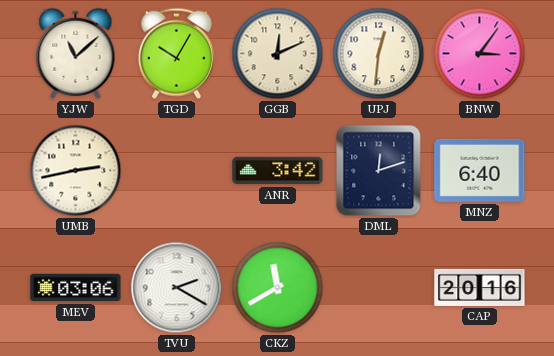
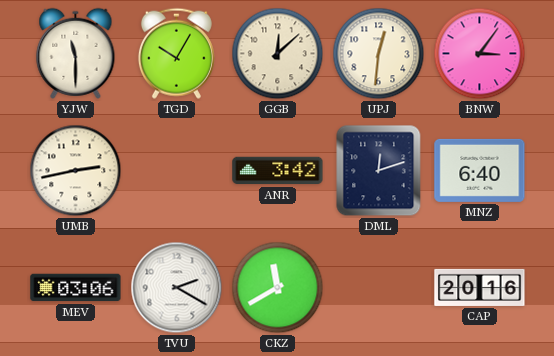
YJW: 11:08 -> 11:30
GGB: 12:11 -> 12:08
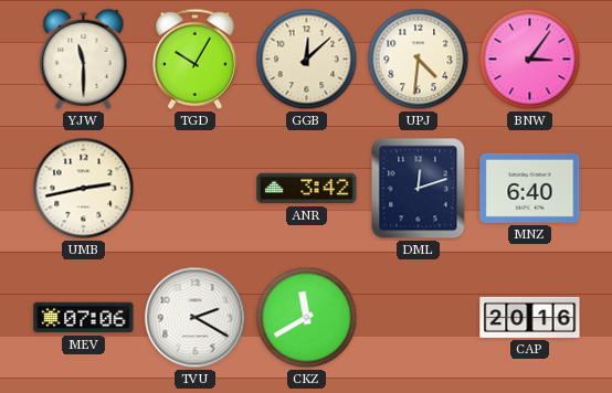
UPJ: 12:31 -> 4:31
MEV: 03:06 -> 07:06
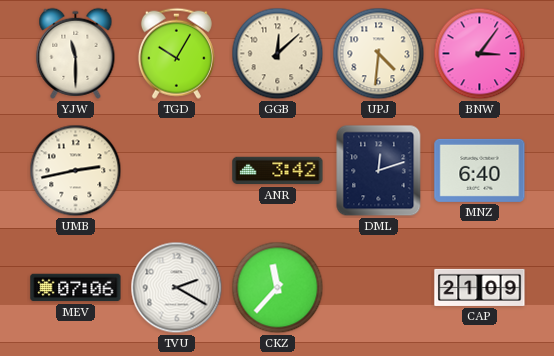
CKZ: 11:40 -> 11:37
CAP: 20:16 -> 21:09
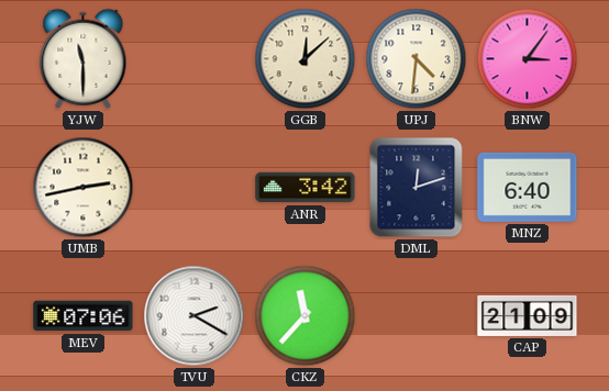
TGD: 10:05 -> none
